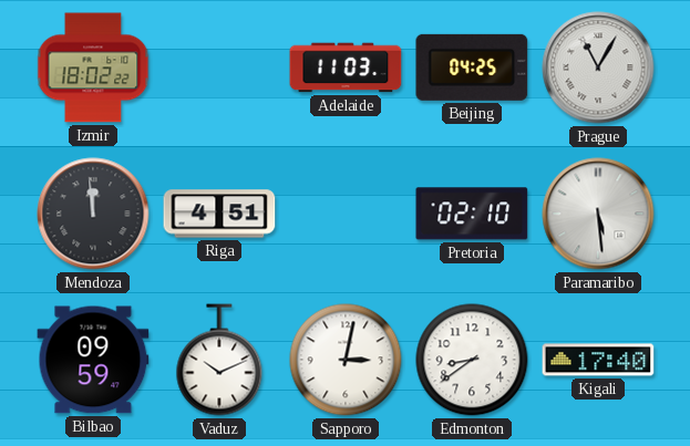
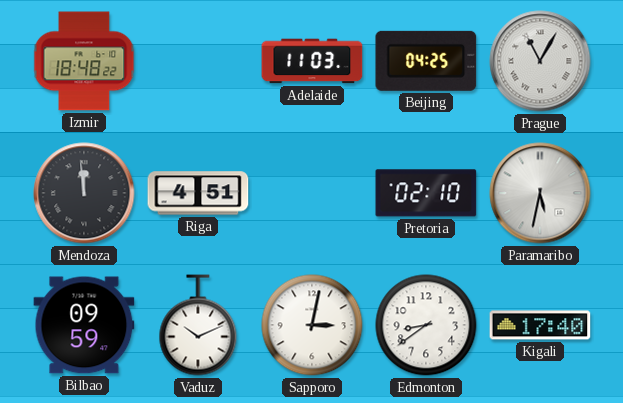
Izmir: 18:02 -> 18:48
Paramaribo: 5:29 -> 5:32
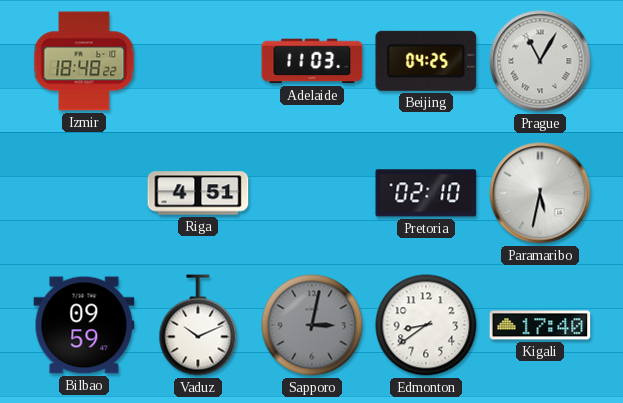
Mendoza: 11:59 -> none
Sapporo dial: white -> grey
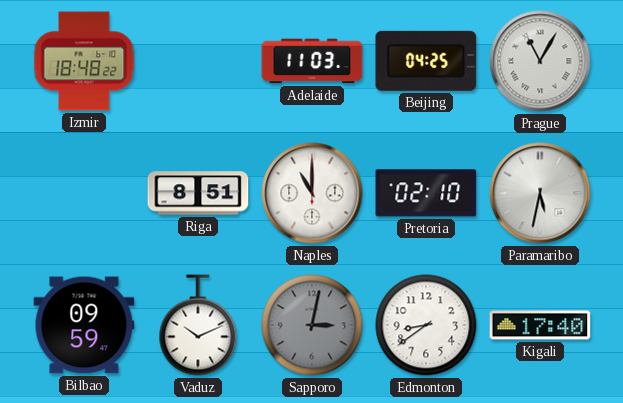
Riga: 4:51 -> 8:51
Naples: none -> 11:00
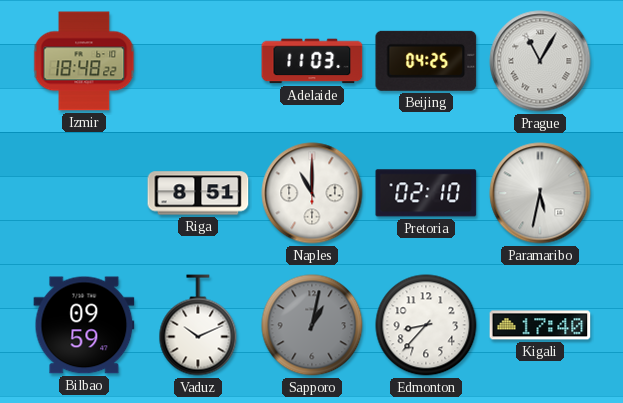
Sapporo: 3:02 -> 1:02
Edmonton: 8:39 -> 8:37
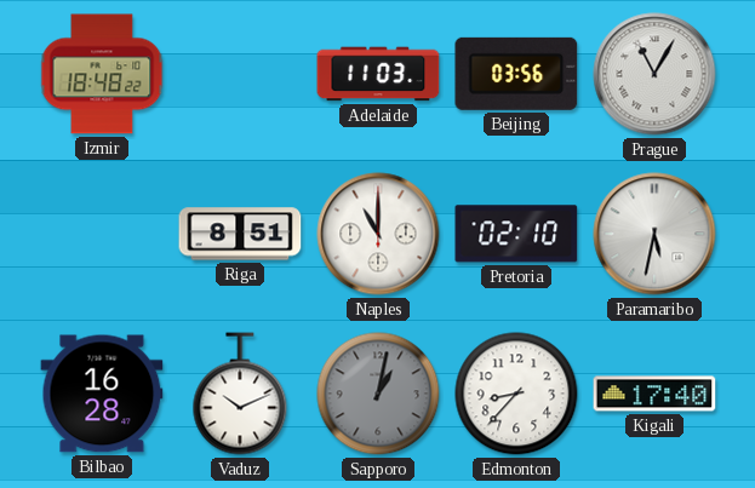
Beijing: 04:25 -> 03:56
Bilbao: 09:59 -> 16:28
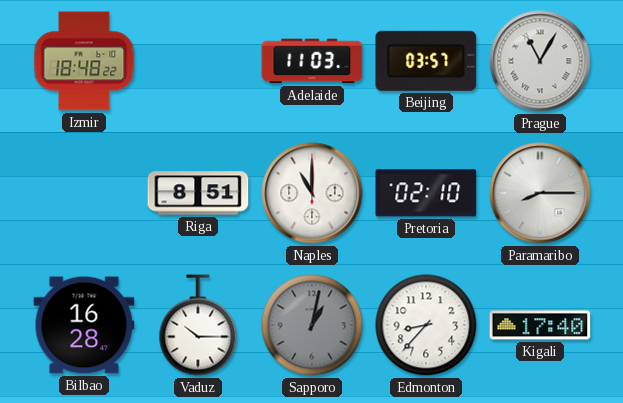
Beijing: 03:56 -> 03:57
Paramaribo: 5:32 -> 8:15
Vaduz: 10:11 -> 10:15
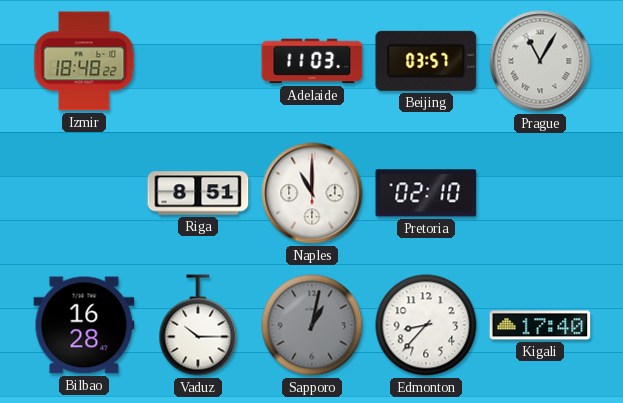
Paramaribo: 8:15 -> none
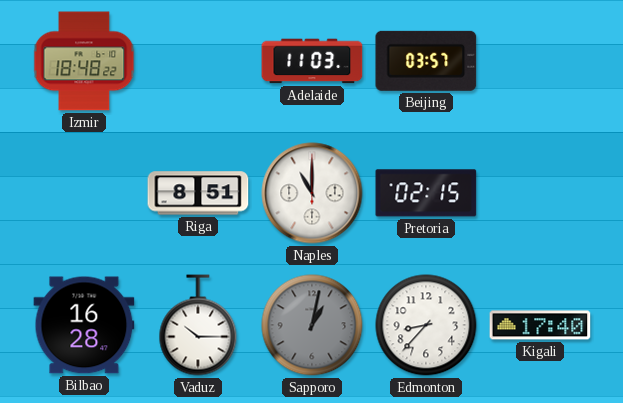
Prague: 11:05 -> none
Pretoria: 02:10 -> 02:15
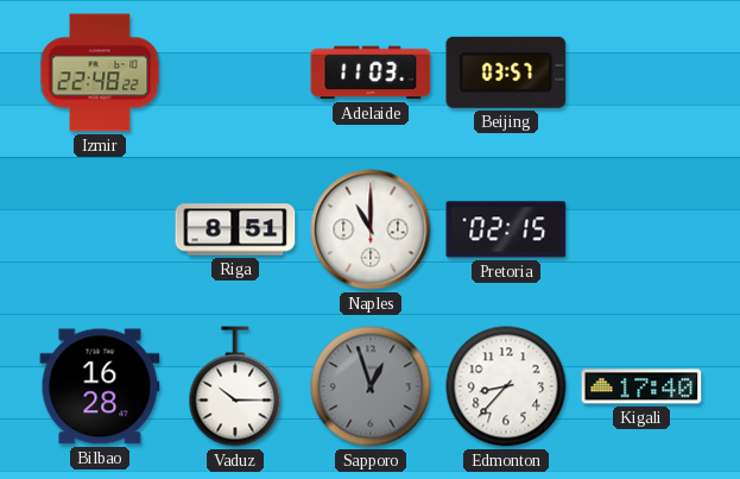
Izmir: 18:48 -> 22:48
Sapporo: 1:02 -> 12:57
